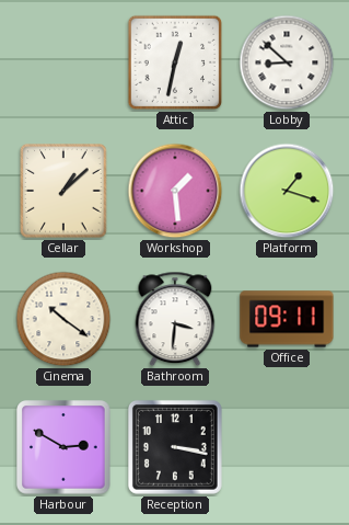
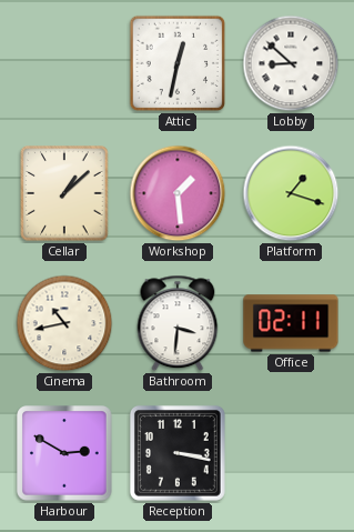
Cinema: 10:21 -> 10:43
Office: 09:11 -> 02:11
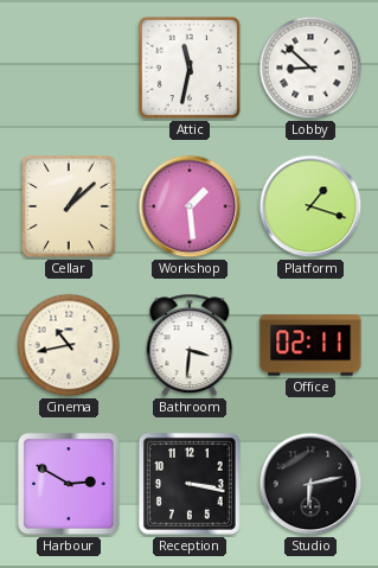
Attic: 12:32 -> 11:32
Studio: none -> 6:13
